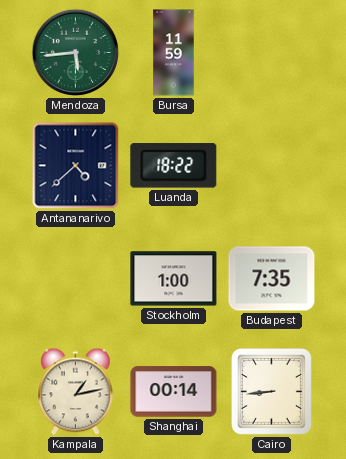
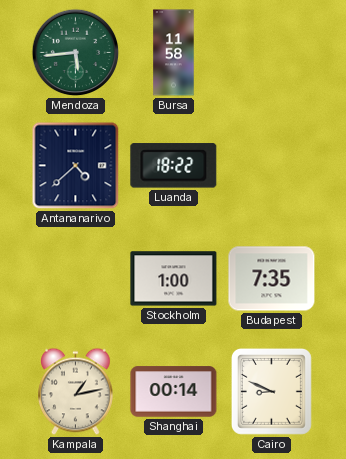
Bursa: 11:59 -> 11:58
Cairo: 8:44 -> 8:49
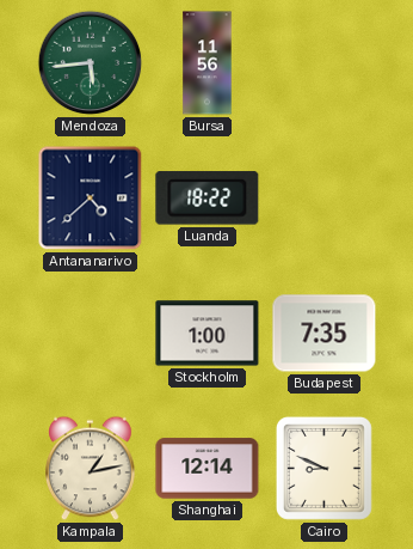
Bursa: 11:58 -> 11:56
Shanghai: 00:14 -> 12:14
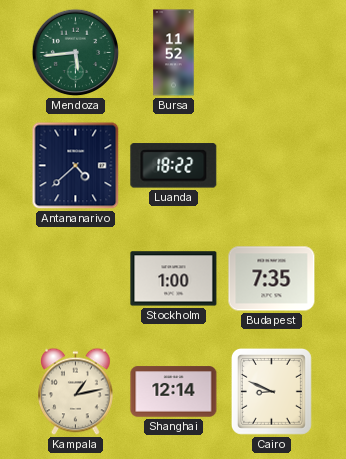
Bursa: 11:56 -> 11:52
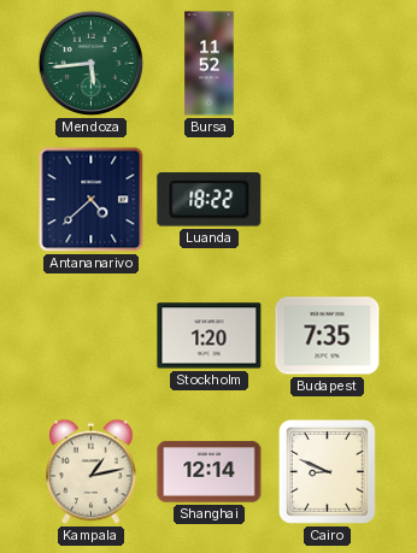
Stockholm: 1:00 -> 1:20
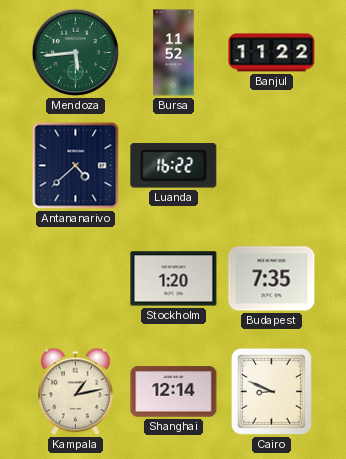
Banjul: none -> 11:22
Luanda: 18:22 -> 16:22
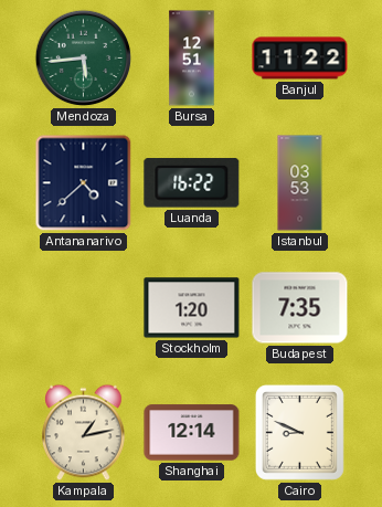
Bursa: 11:52 -> 12:51
Istanbul: none -> 03:53
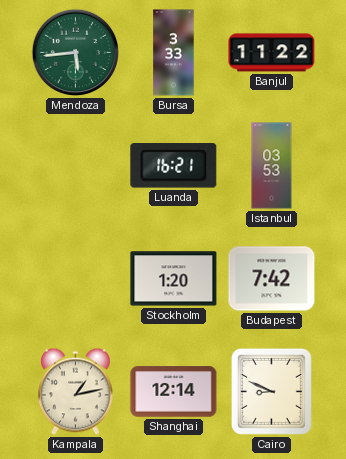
Bursa: 12:51 -> 3:33
Antananarivo: 4:38 -> none
Luanda: 16:22 -> 16:21
Budapest: 7:35 -> 7:42
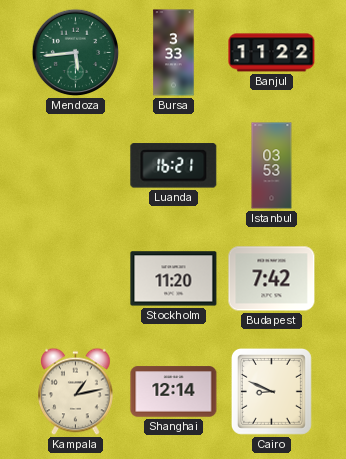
Stockholm: 1:20 -> 11:20
